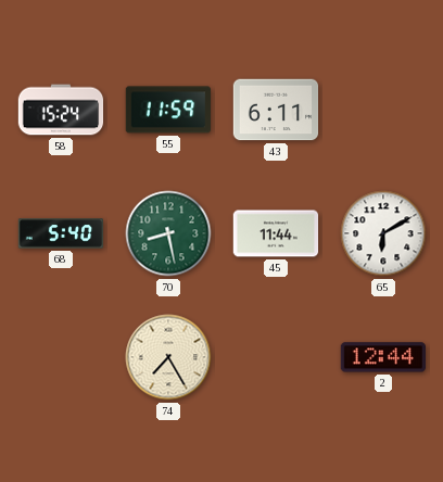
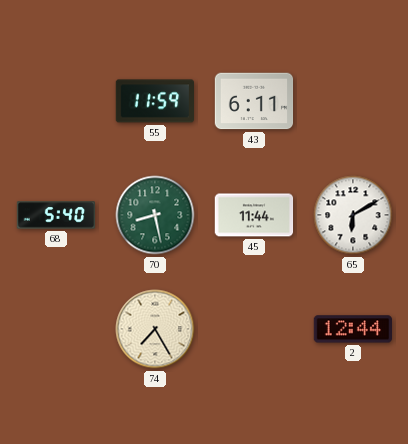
58: 15:24 -> none
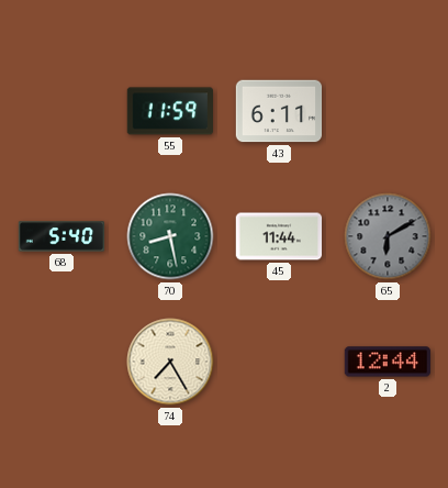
65 dial: white -> grey
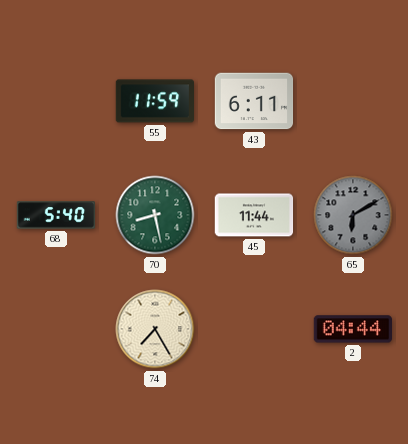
2: 12:44 -> 04:44
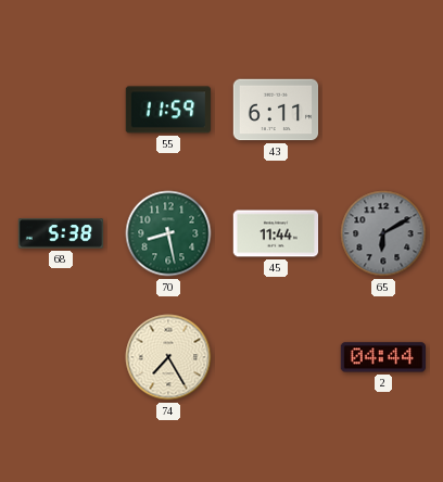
68: 5:40 -> 5:38
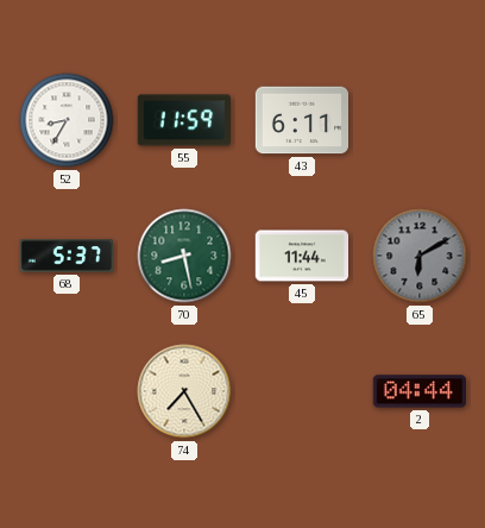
52: none -> 8:35
68: 5:38 -> 5:37
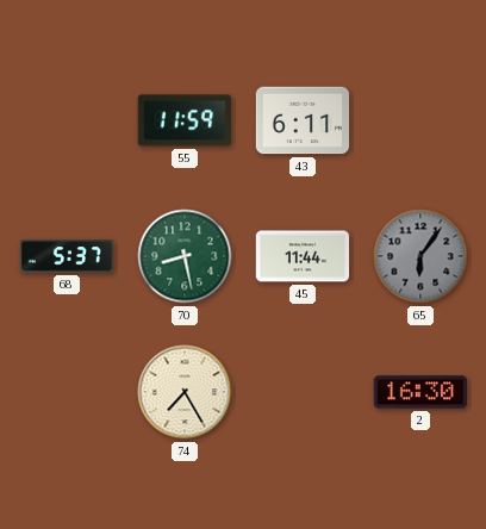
52: 8:35 -> none
65: 6:10 -> 6:06
2: 04:44 -> 16:30
